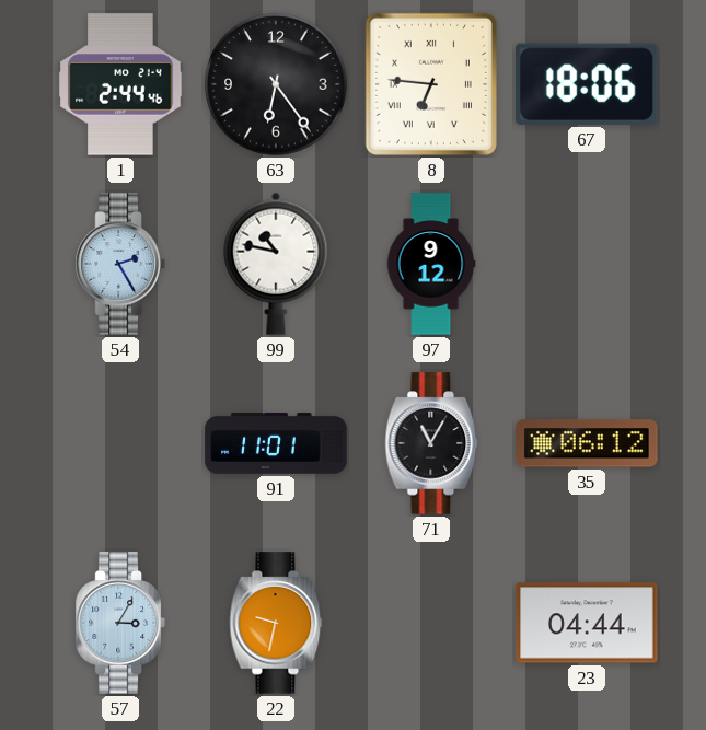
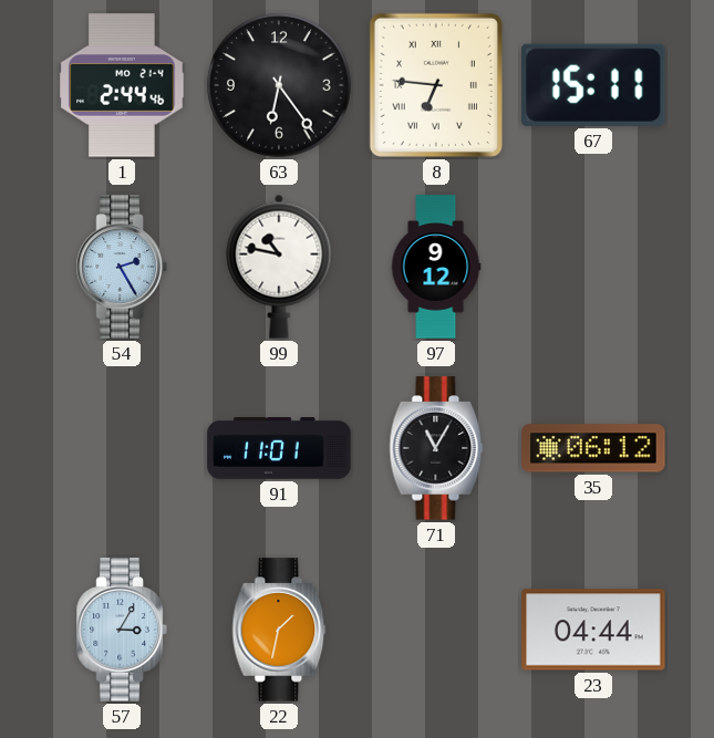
67: 18:06 -> 15:11
22: 9:32 -> 1:32
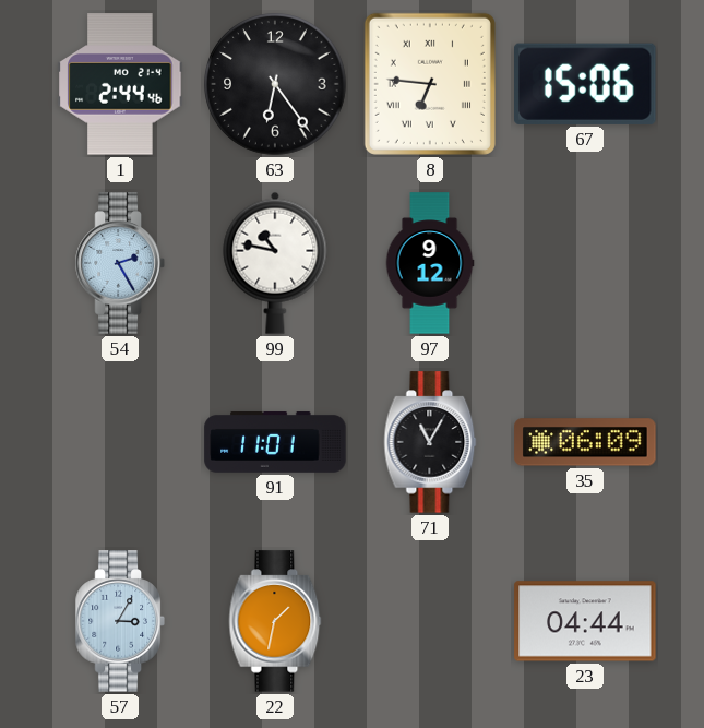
67: 15:11 -> 15:06
35: 06:12 -> 06:09
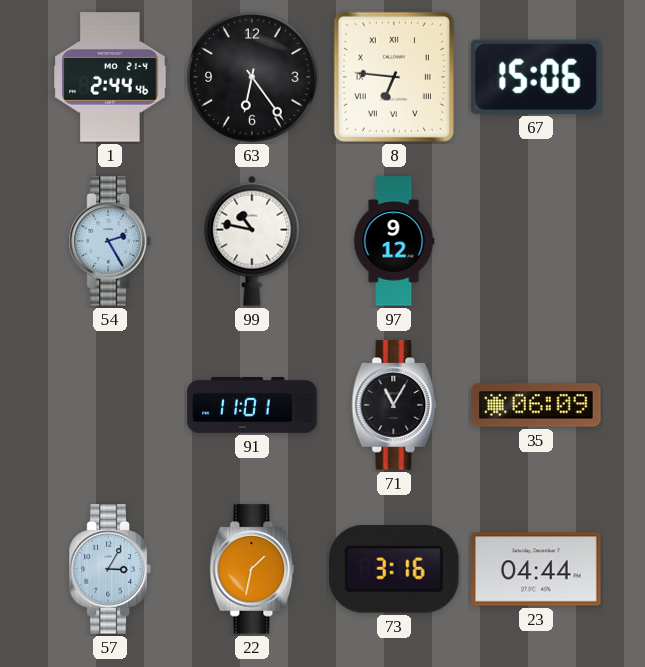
73: none -> 3:16
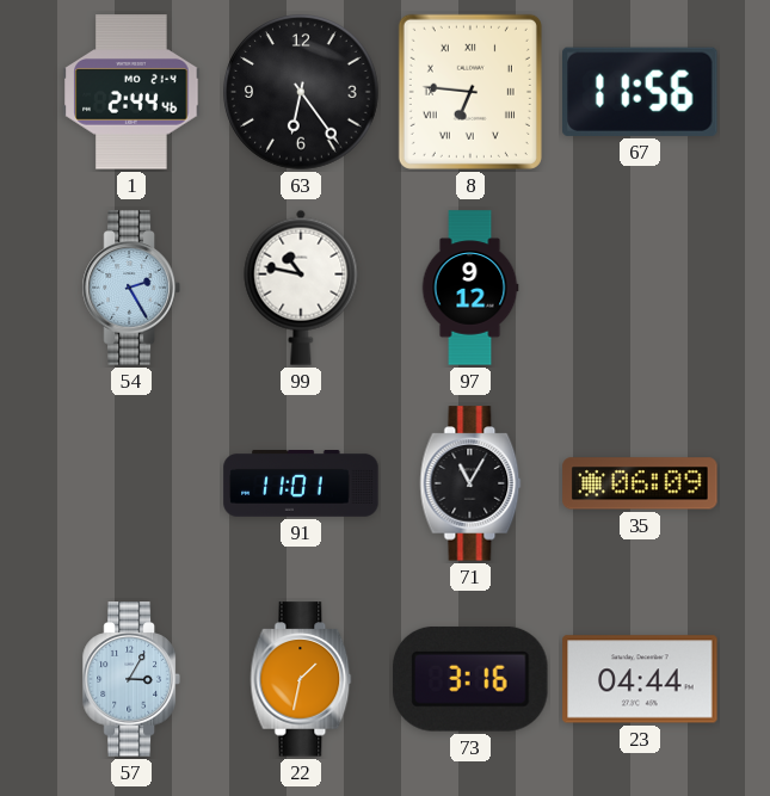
67: 15:06 -> 11:56
